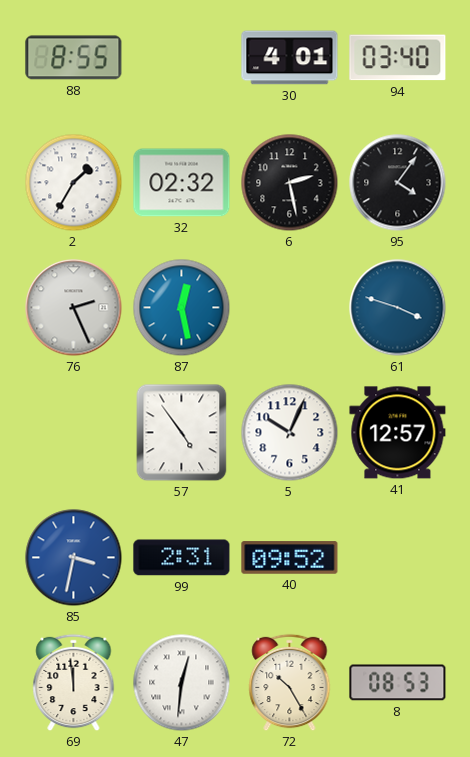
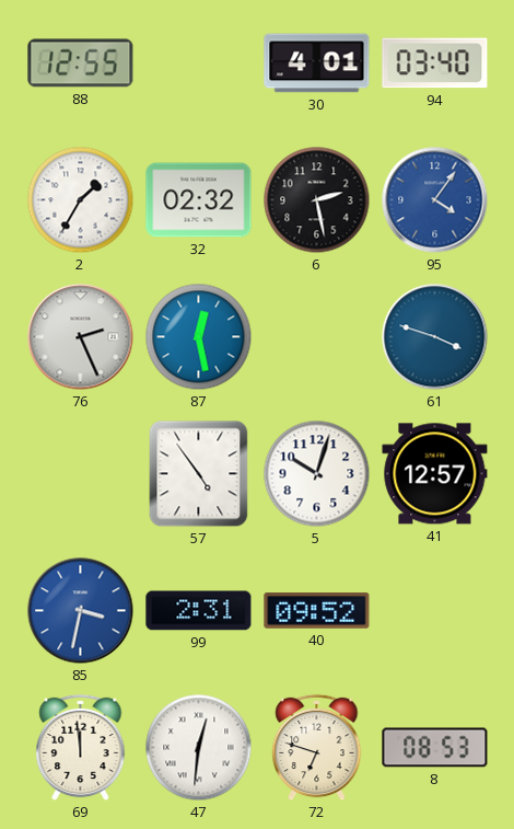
88: 8:55 -> 12:55
95 dial: black -> blue
5: 10:04 -> 10:03
72: 10:25 -> 6:48
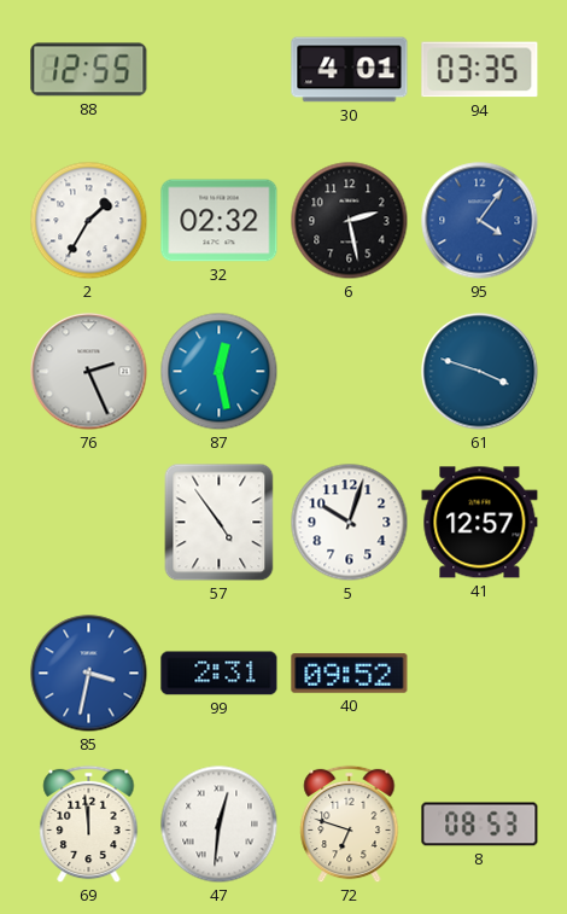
94: 03:40 -> 03:35
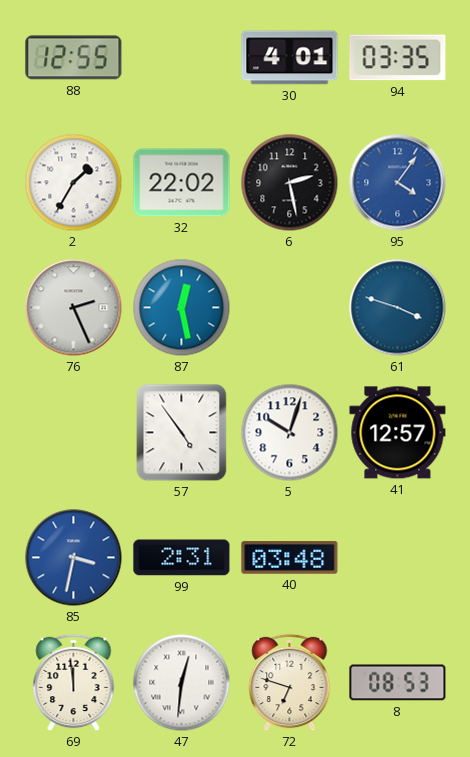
32: 02:32 -> 22:02
40: 09:52 -> 03:48
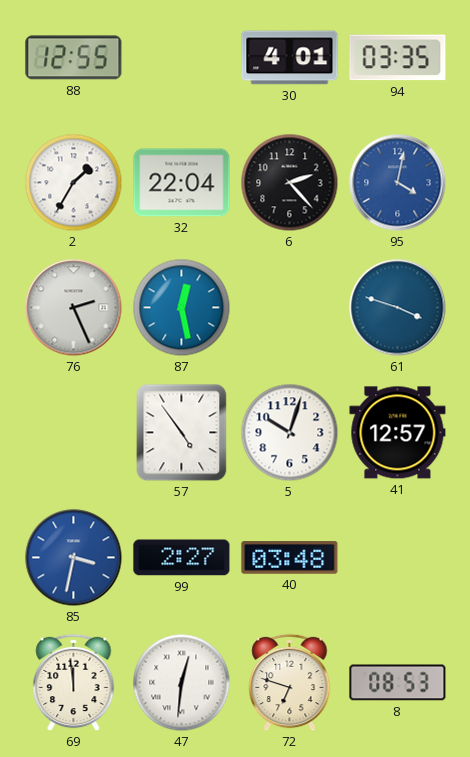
32: 22:02 -> 22:04
6: 2:28 -> 2:23
95: 4:06 -> 4:02
99: 2:31 -> 2:27
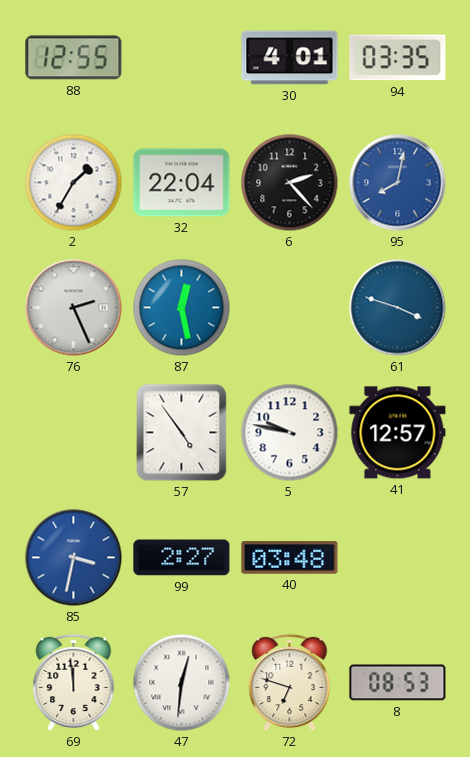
95: 4:02 -> 8:02
5: 10:03 -> 9:47
